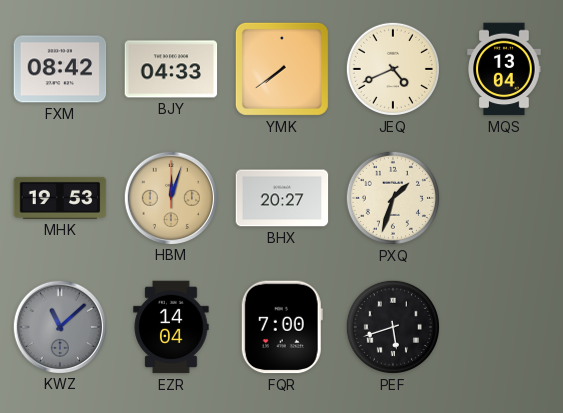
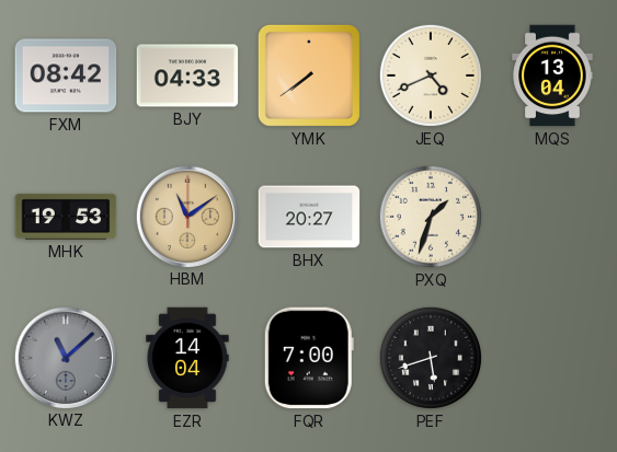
HBM: 12:03 -> 11:09
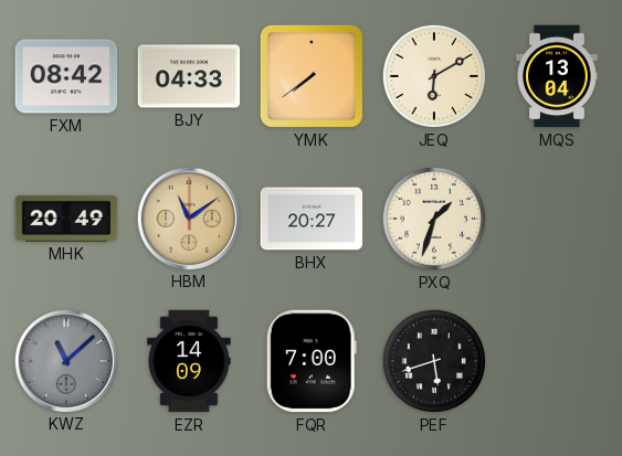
JEQ: 4:41 -> 6:10
MHK: 19:53 -> 20:49
EZR: 14:04 -> 14:09
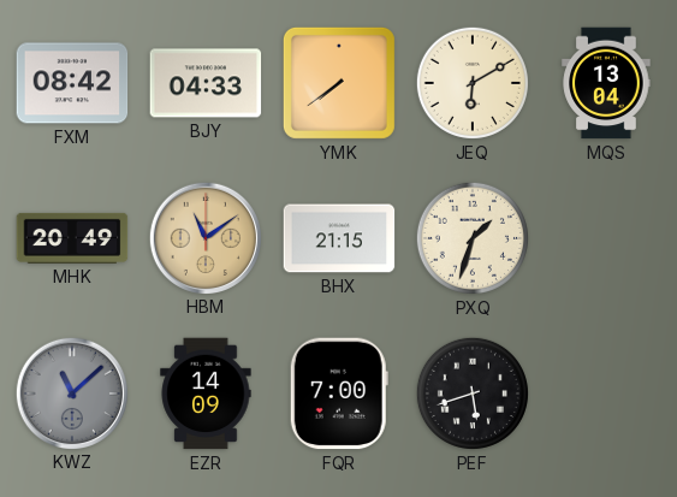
BHX: 20:27 -> 21:15
